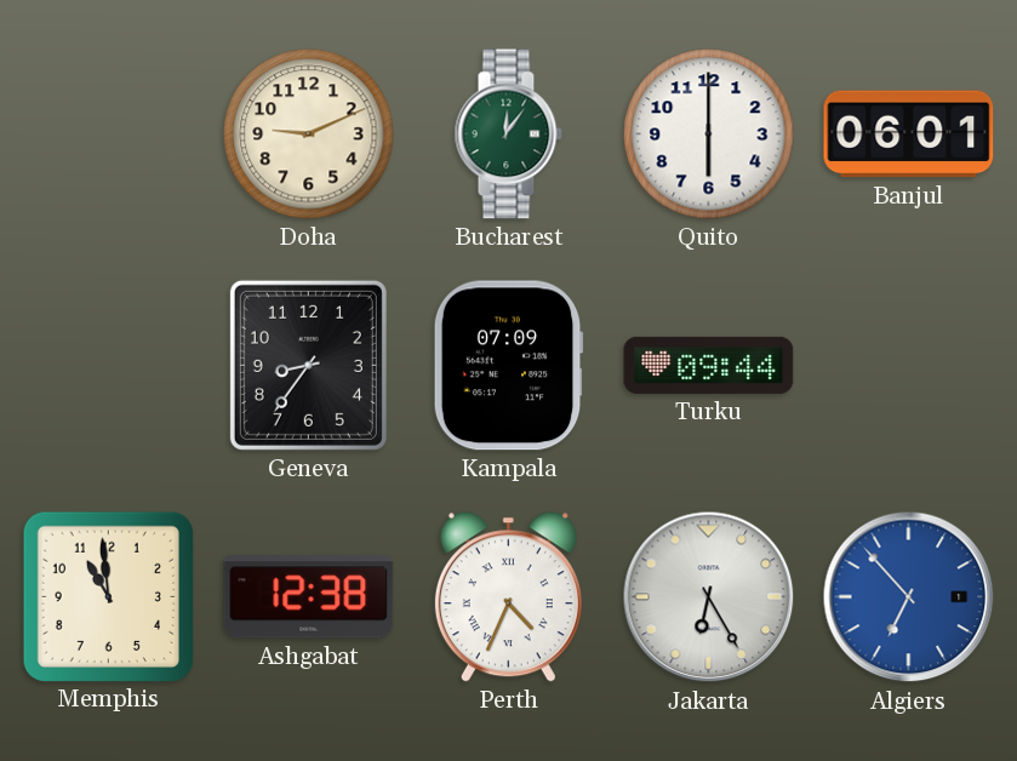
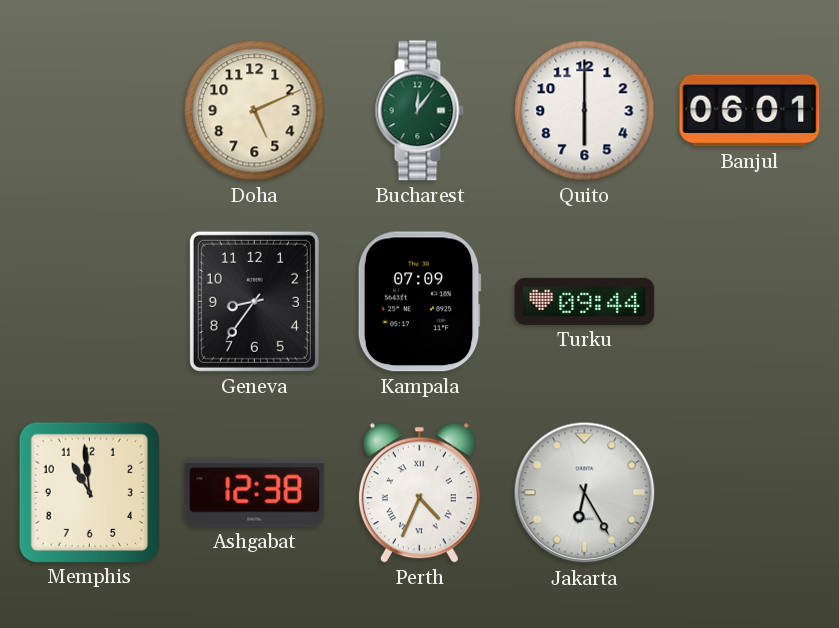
Doha: 9:11 -> 5:11
Algiers: 6:53 -> none
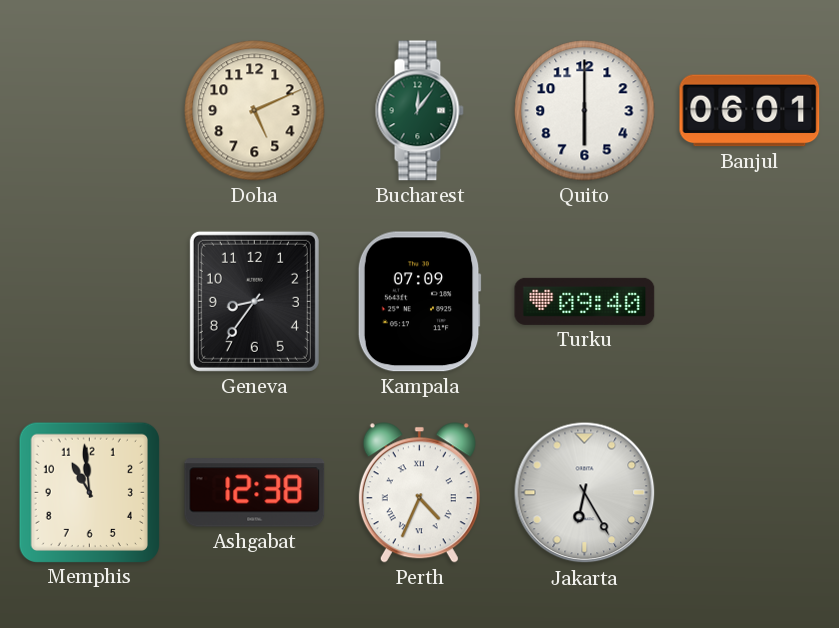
Turku: 09:44 -> 09:40
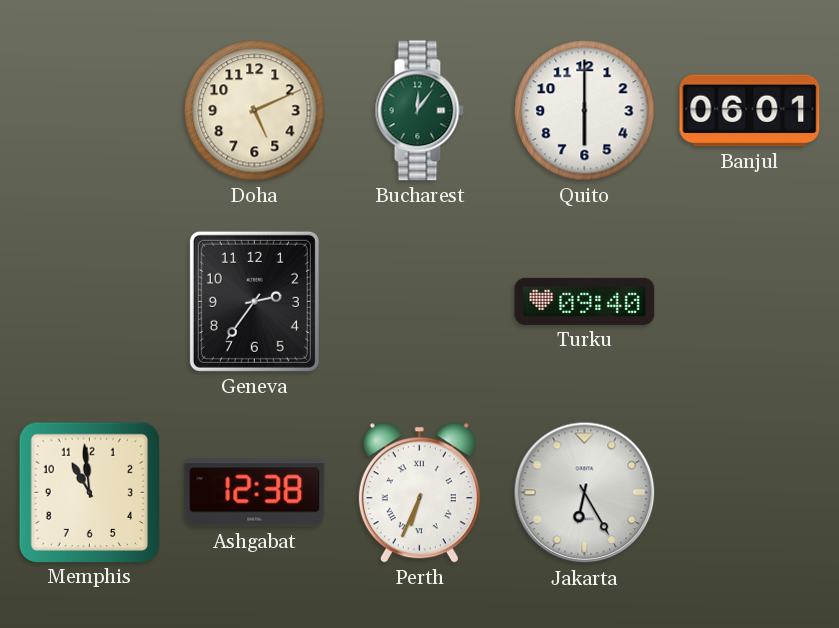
Geneva: 8:36 -> 2:36
Kampala: 07:09 -> none
Perth: 4:34 -> 6:34
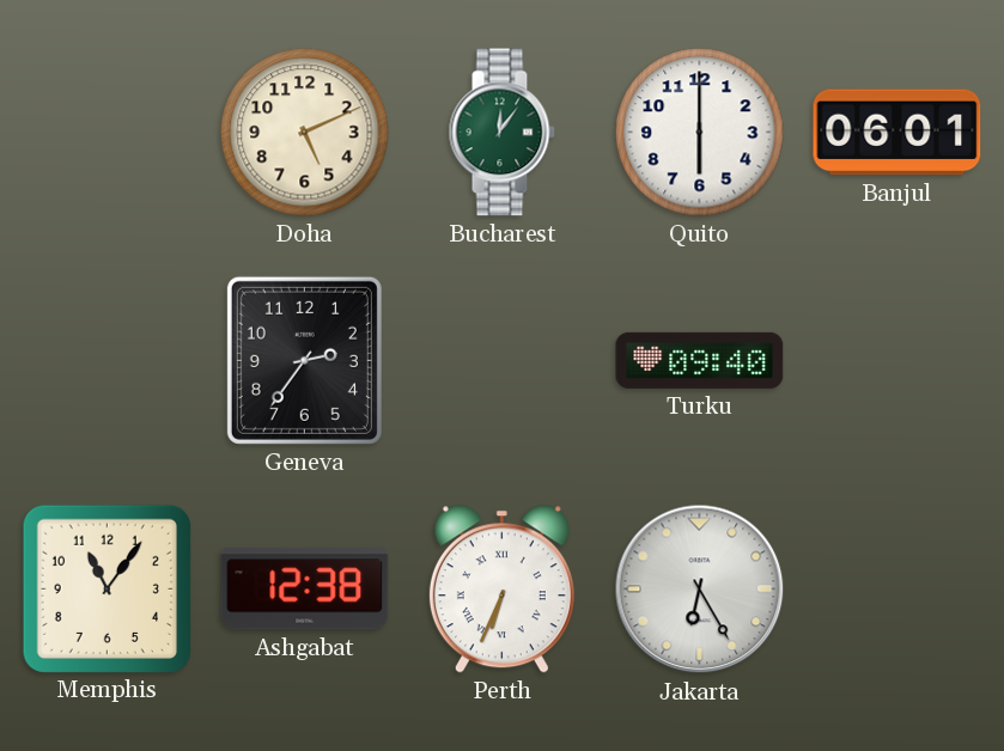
Memphis: 10:59 -> 11:06
